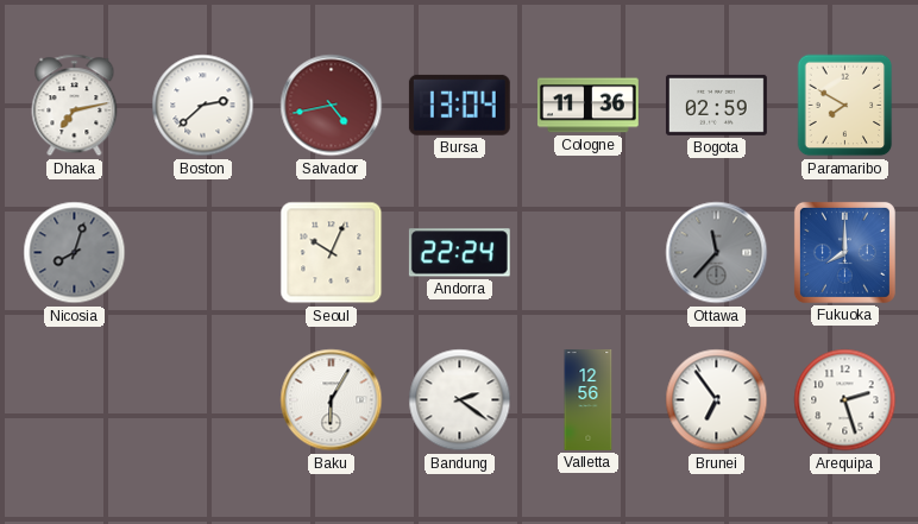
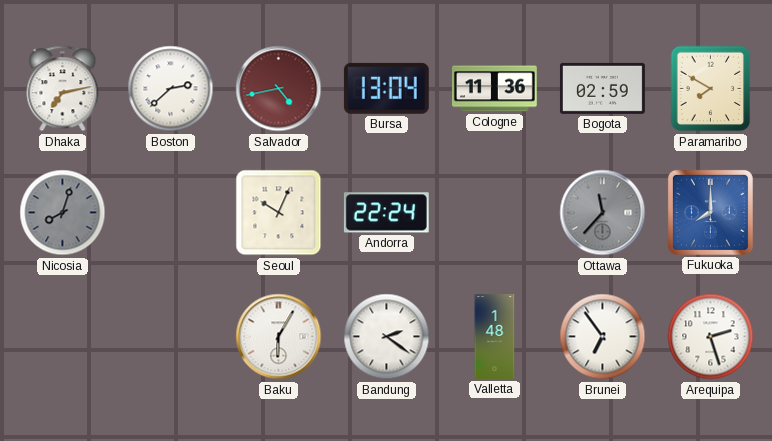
Valletta: 12:56 -> 1:48
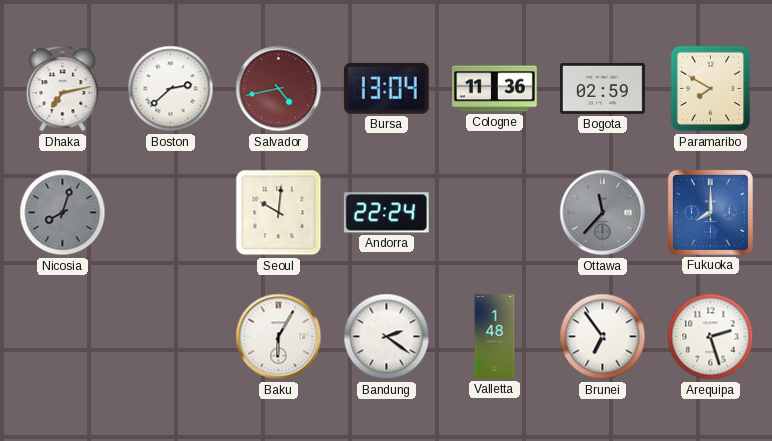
Seoul: 10:04 -> 10:01
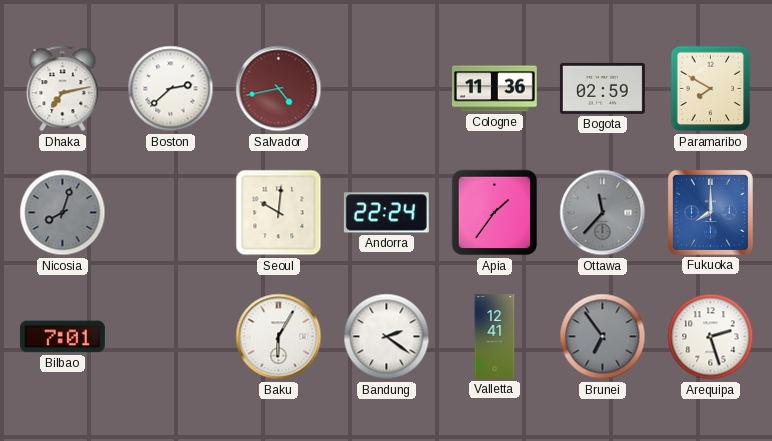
Bursa: 13:04 -> none
Apia: none -> 1:36
Bilbao: none -> 7:01
Valletta: 1:48 -> 12:41
Brunei dial: white -> grey
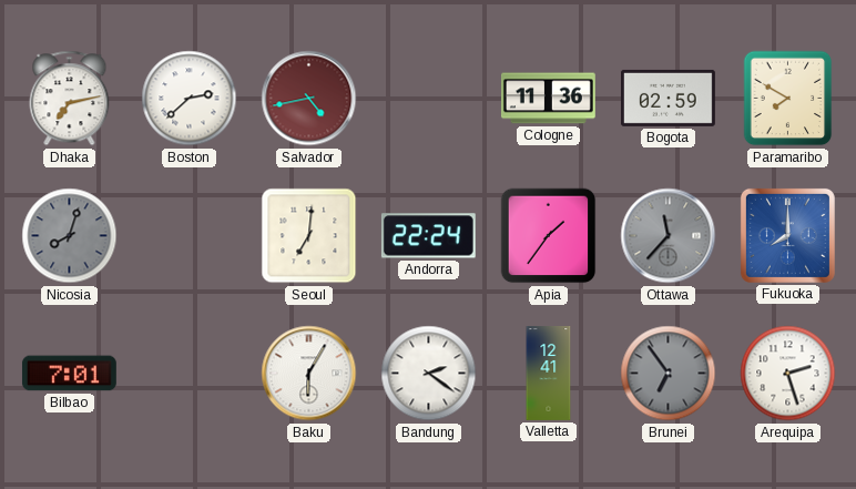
Seoul: 10:01 -> 7:01
